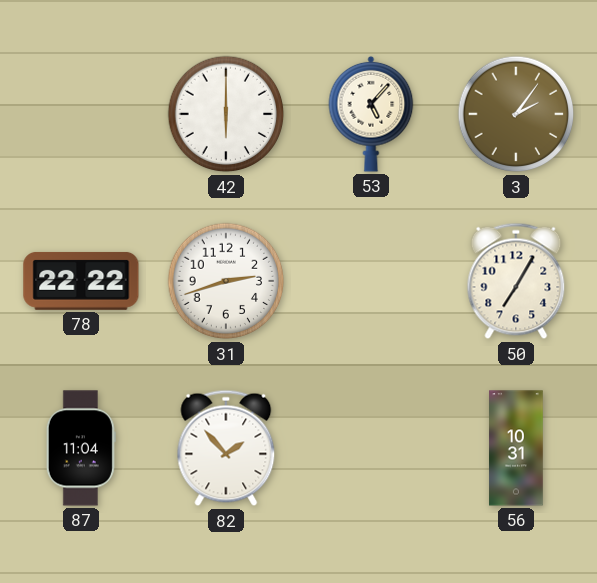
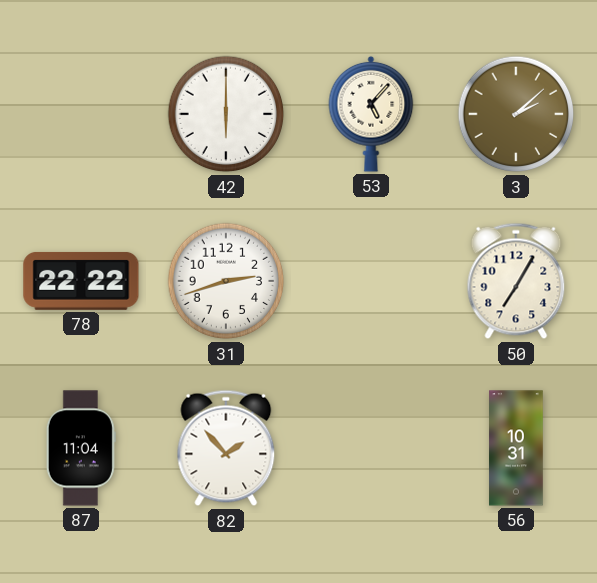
3: 2:06 -> 2:08
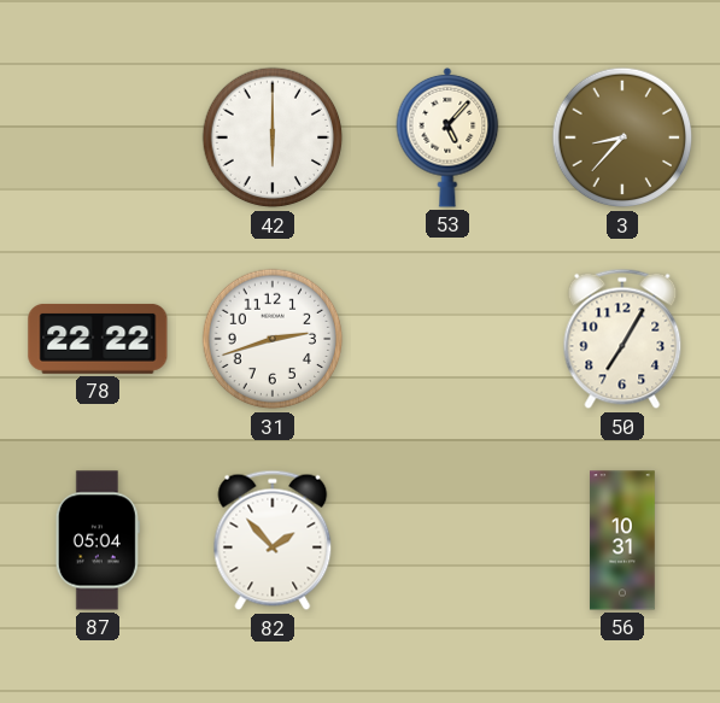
3: 2:08 -> 8:37
87: 11:04 -> 05:04
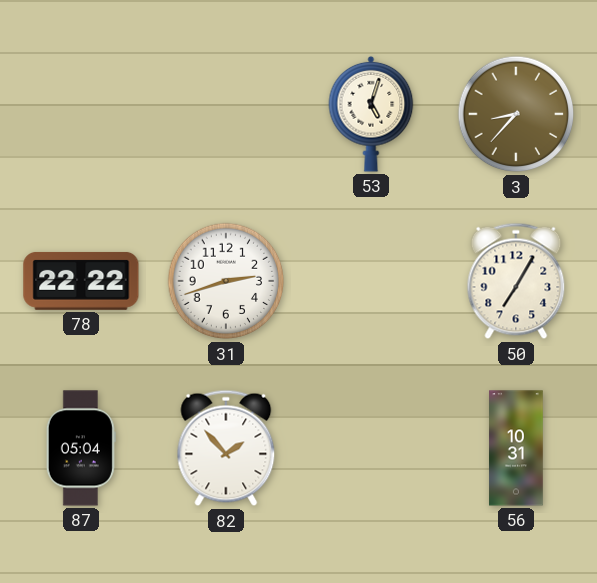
42: 6:00 -> none
53: 5:07 -> 5:03
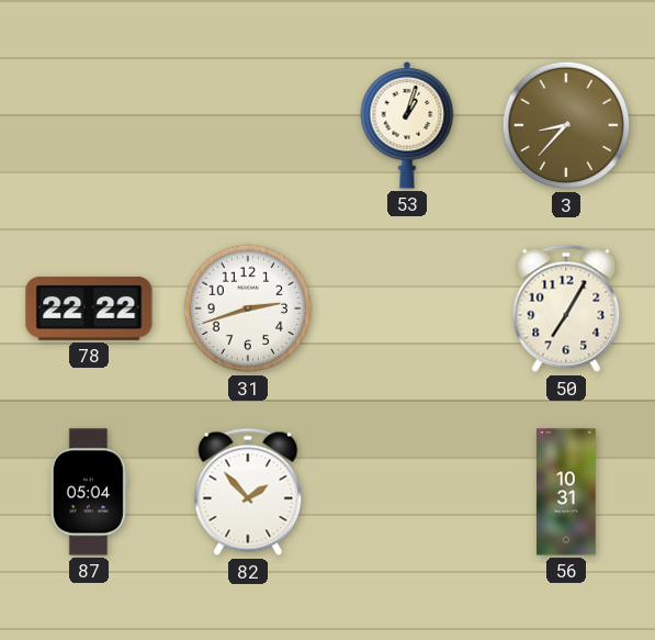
53: 5:03 -> 1:03
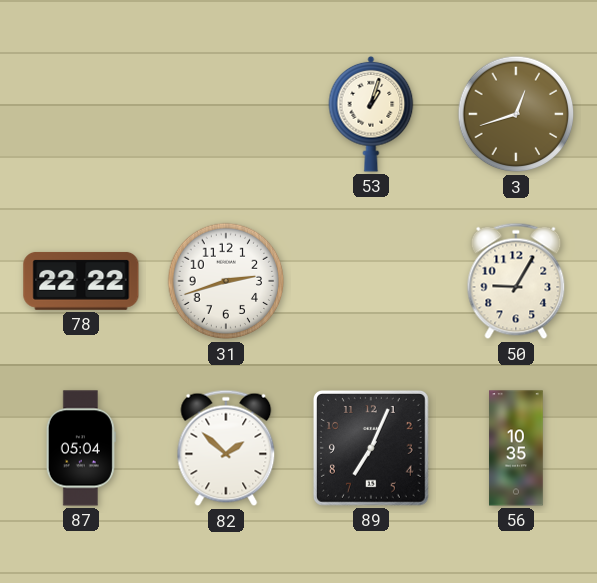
3: 8:37 -> 12:42
50: 7:05 -> 9:05
82: 1:53 -> 1:52
89: none -> 7:04
56: 10:31 -> 10:35
